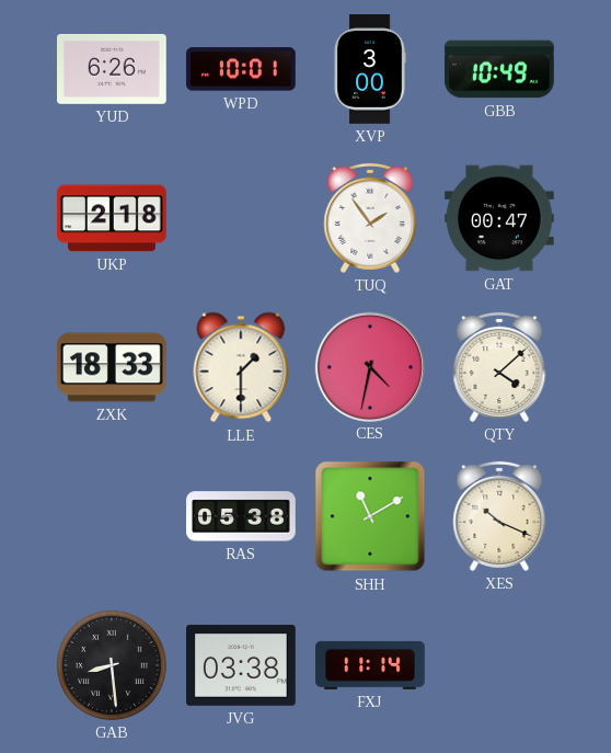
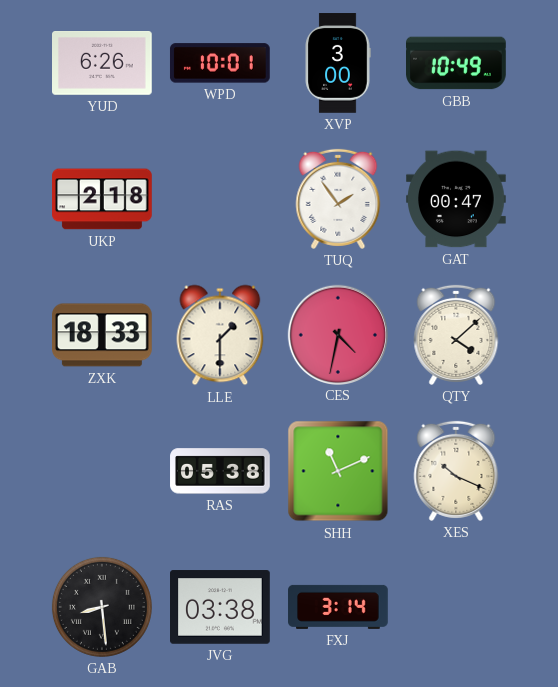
SHH: 11:10 -> 11:11
FXJ: 11:14 -> 3:14
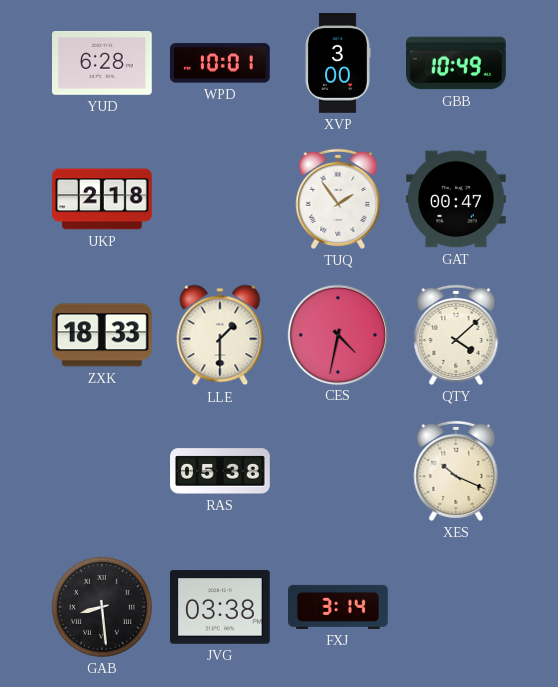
YUD: 6:26 -> 6:28
SHH: 11:11 -> none
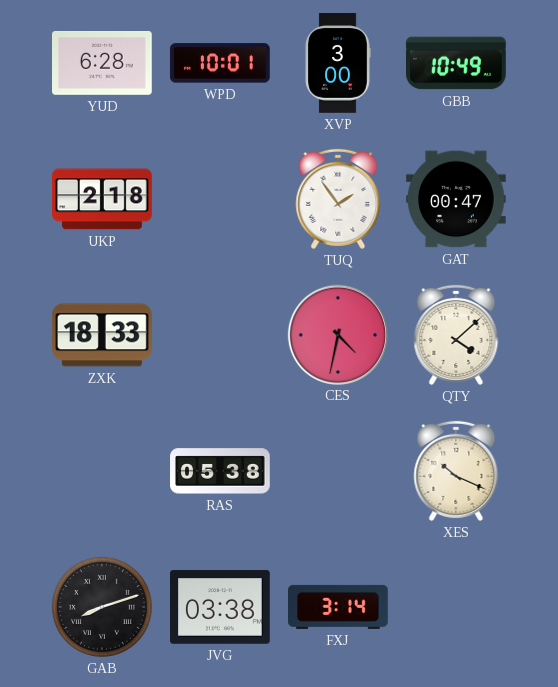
LLE: 1:30 -> none
GAB: 8:29 -> 8:12
